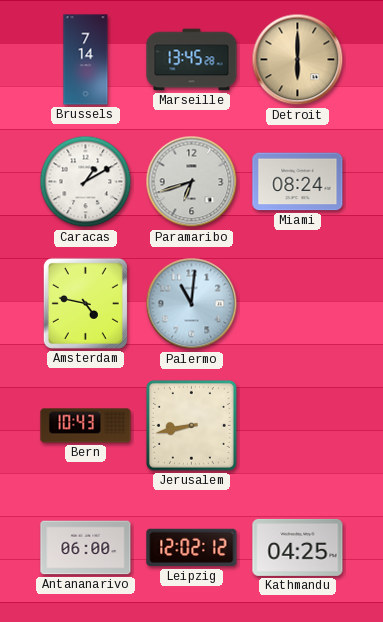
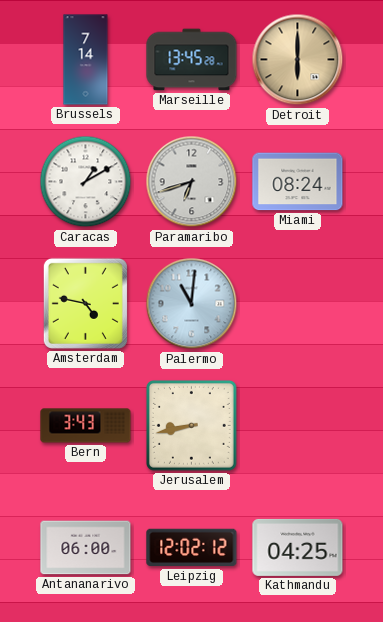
Bern: 10:43 -> 3:43
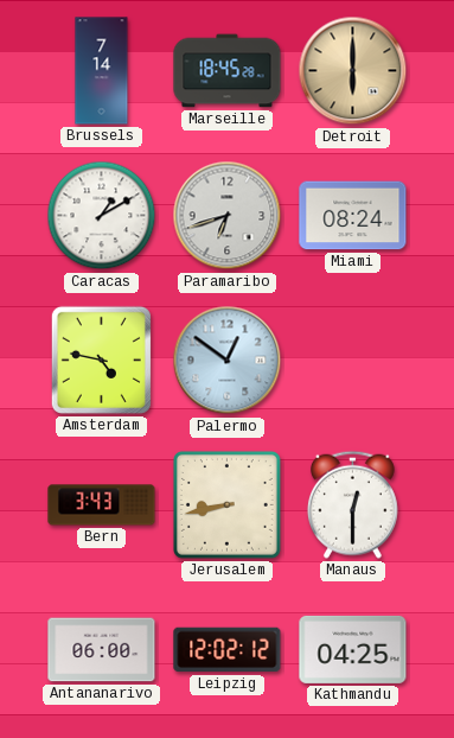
Marseille: 13:45 -> 18:45
Palermo: 11:01 -> 12:51
Manaus: none -> 12:30
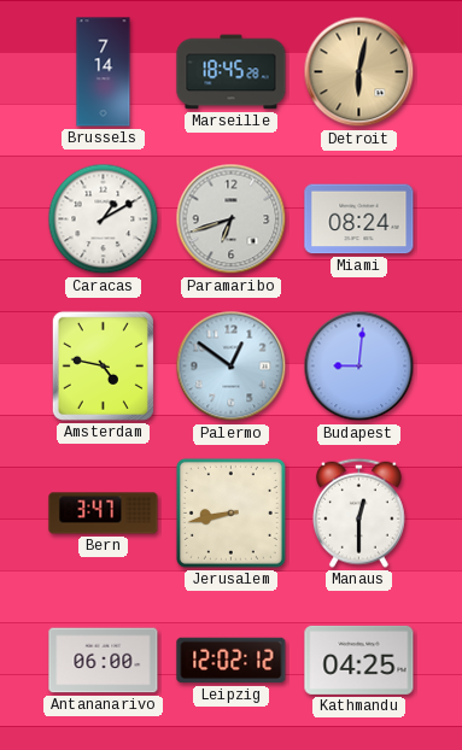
Detroit: 6:00 -> 6:02
Budapest: none -> 9:01
Bern: 3:43 -> 3:47
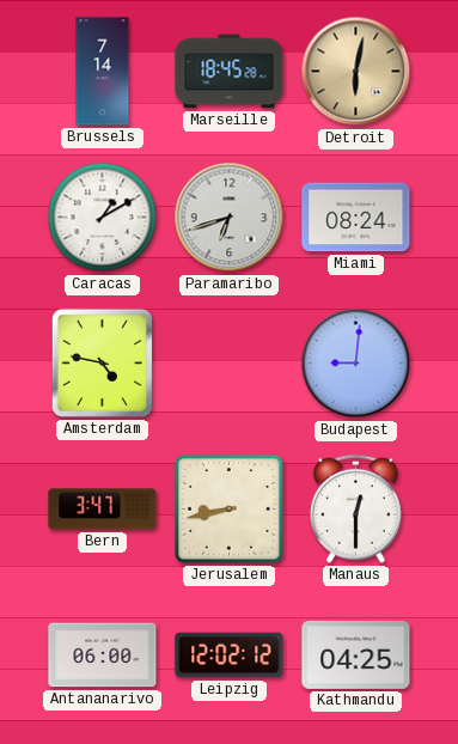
Palermo: 12:51 -> none
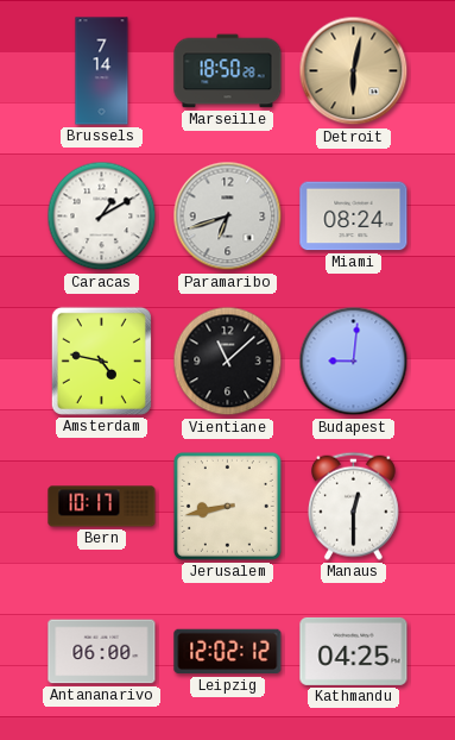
Marseille: 18:45 -> 18:50
Vientiane: none -> 11:08
Bern: 3:47 -> 10:17
